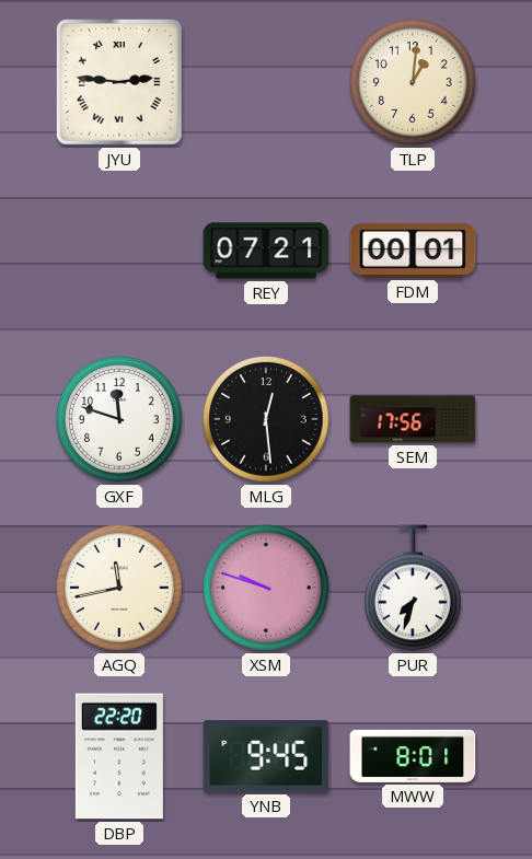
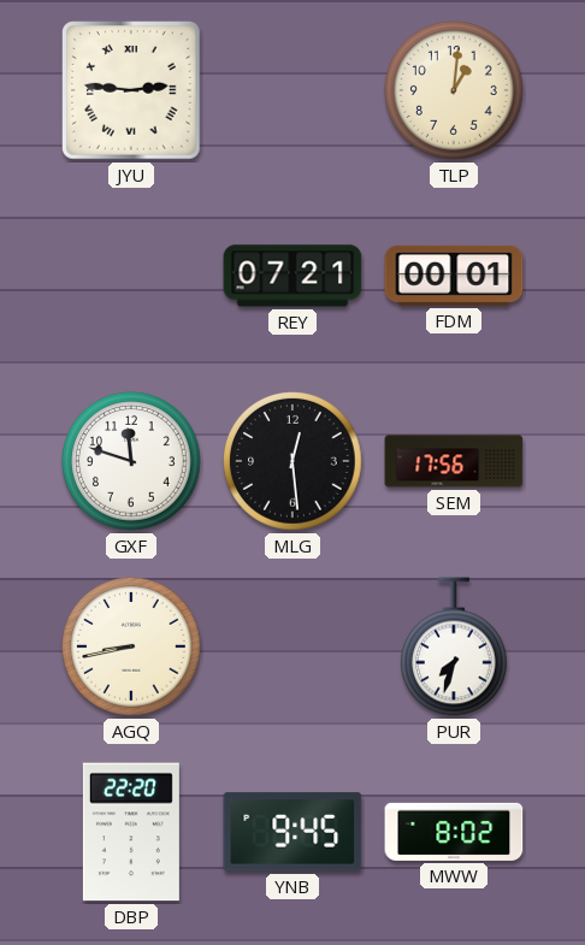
AGQ: 11:43 -> 8:43
XSM: 9:48 -> none
MWW: 8:01 -> 8:02
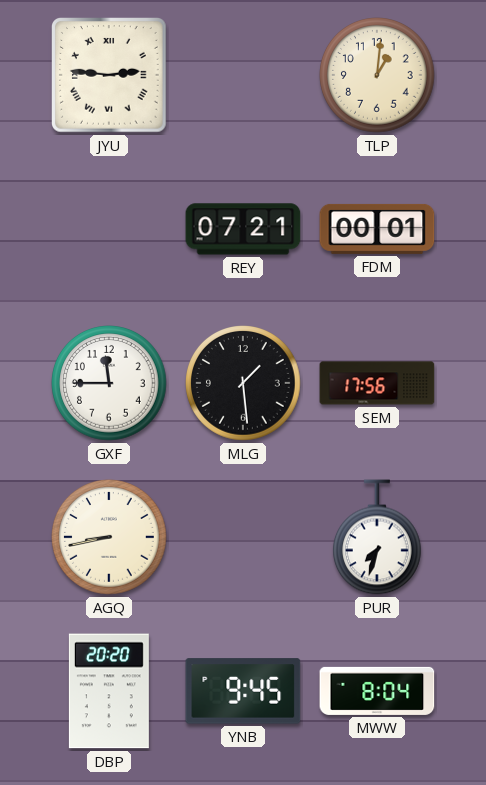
GXF: 11:48 -> 11:45
MLG: 12:29 -> 1:29
DBP: 22:20 -> 20:20
MWW: 8:02 -> 8:04
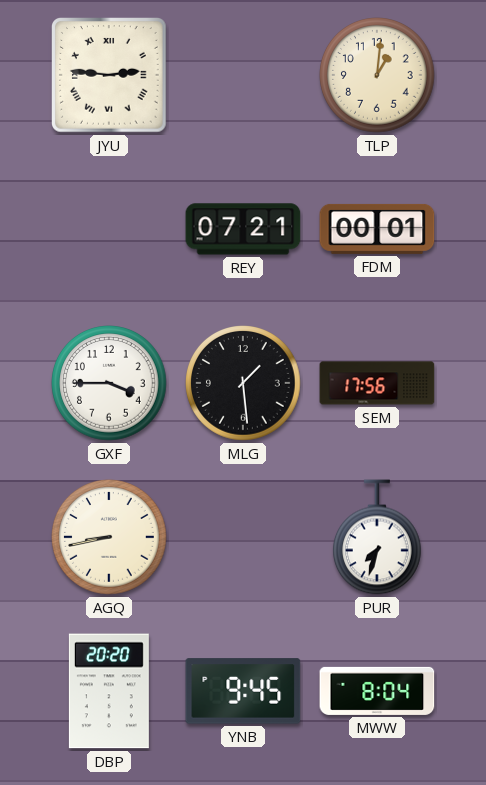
GXF: 11:45 -> 3:45
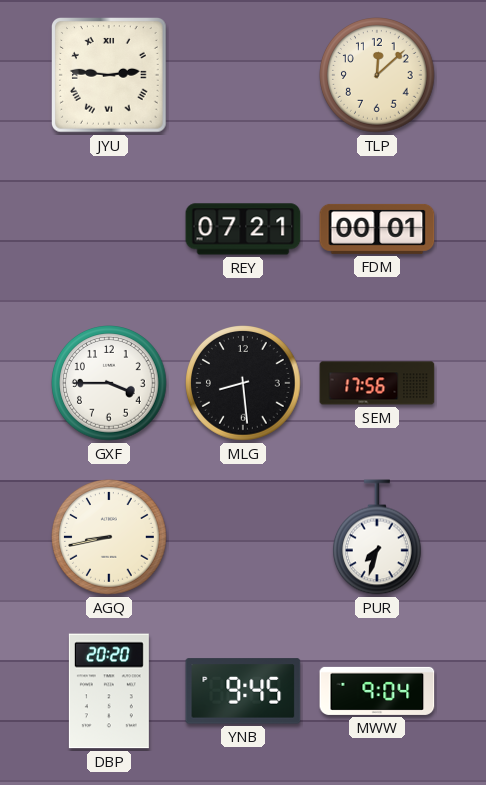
TLP: 1:01 -> 12:08
MLG: 1:29 -> 8:29
MWW: 8:04 -> 9:04
